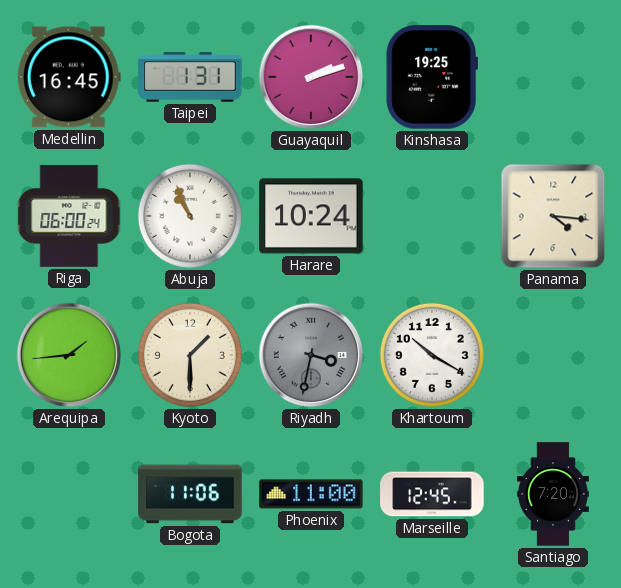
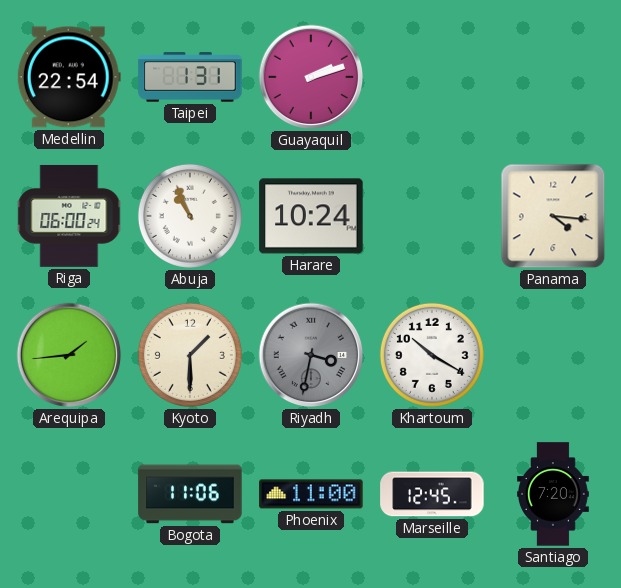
Medellin: 16:45 -> 22:54
Kinshasa: 19:25 -> none
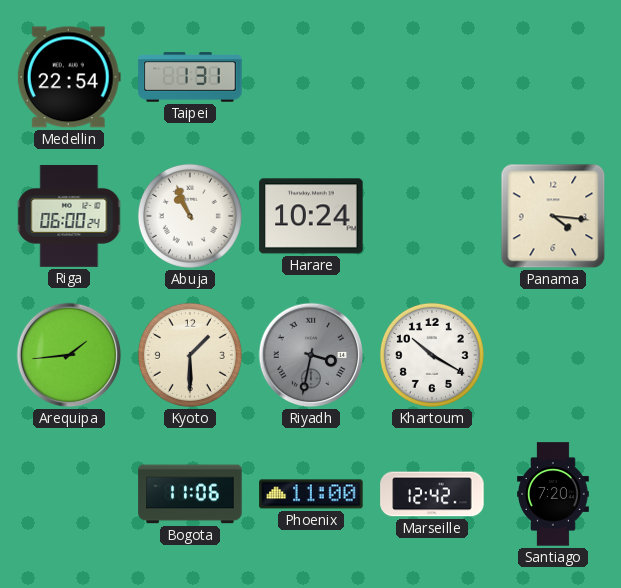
Guayaquil: 2:12 -> none
Marseille: 12:45 -> 12:42
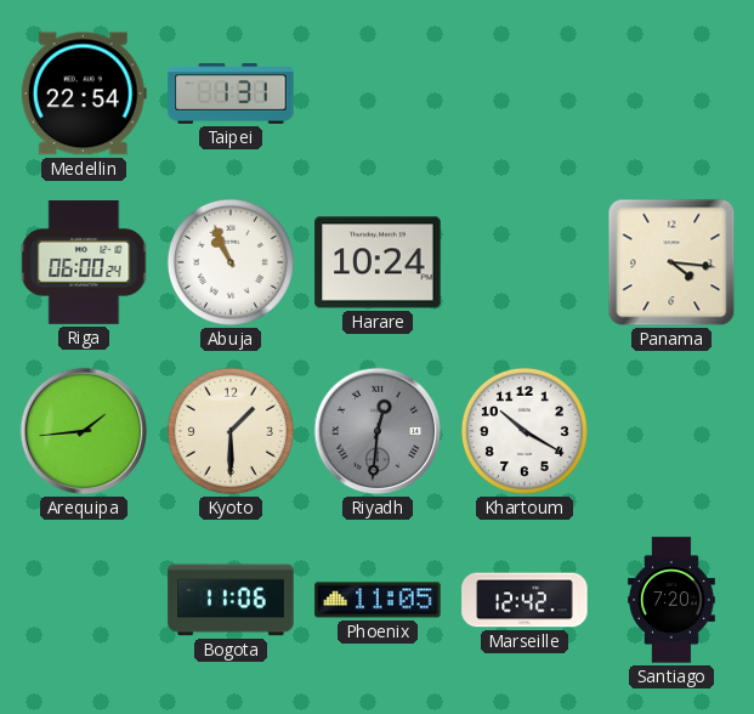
Riyadh: 3:32 -> 12:31
Phoenix: 11:00 -> 11:05
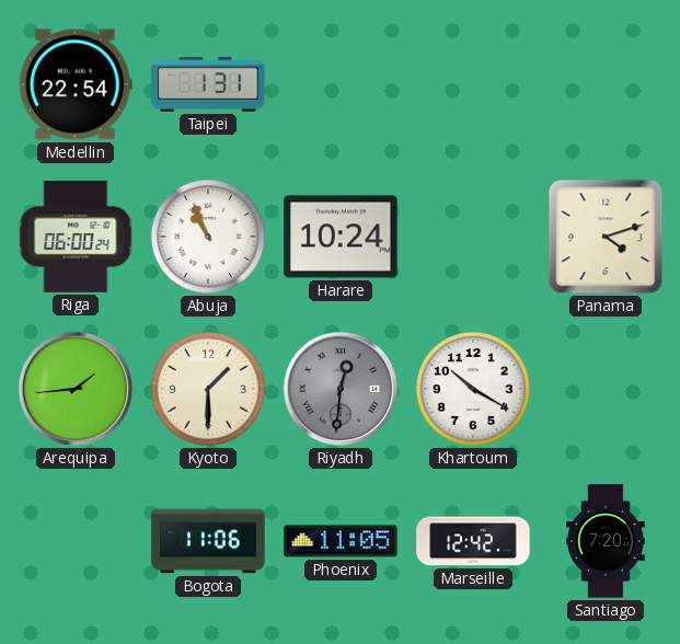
Panama: 4:16 -> 4:12
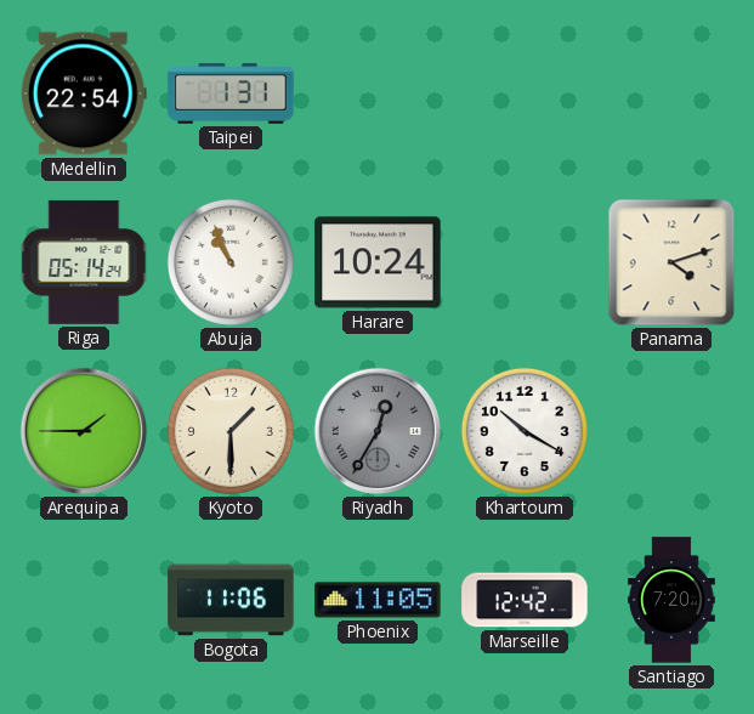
Riga: 06:00 -> 05:14
Arequipa: 1:44 -> 1:45
Riyadh: 12:31 -> 12:35
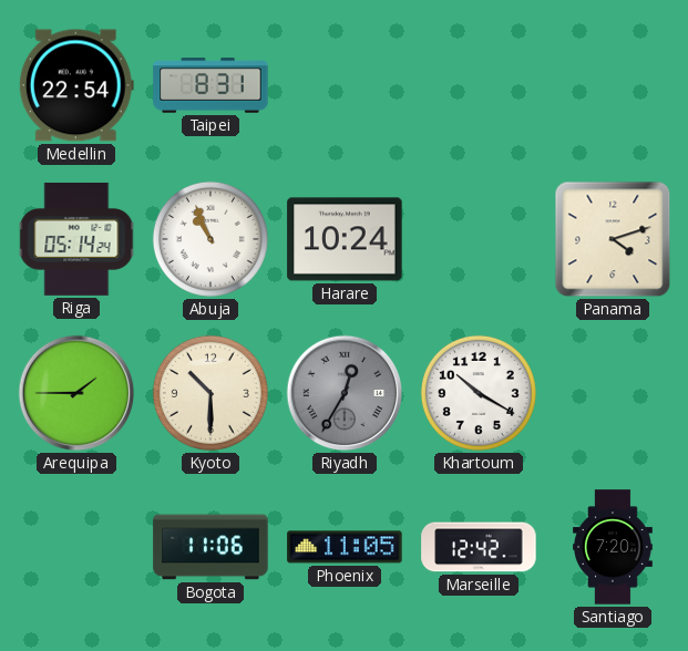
Taipei: 1:31 -> 8:31
Kyoto: 1:30 -> 10:30
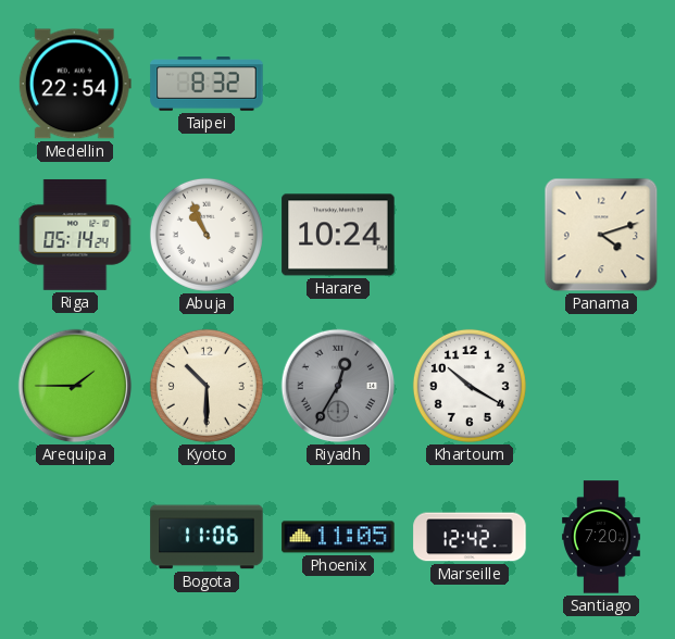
Taipei: 8:31 -> 8:32
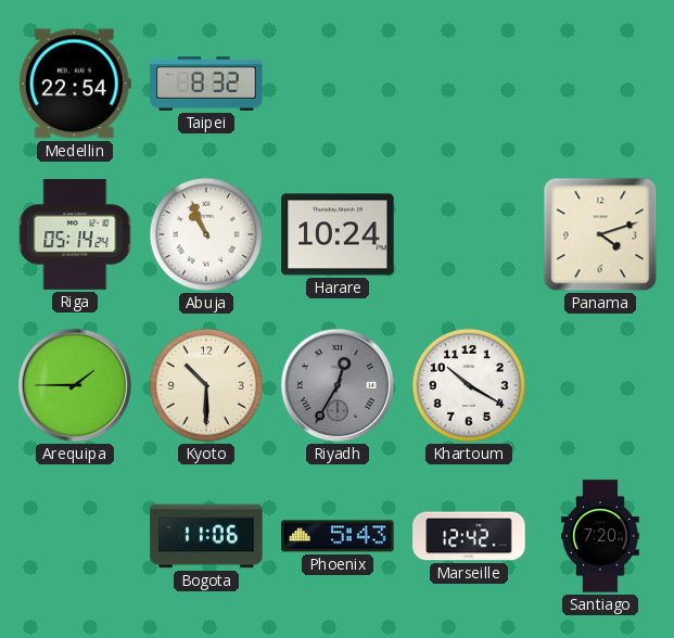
Phoenix: 11:05 -> 5:43
